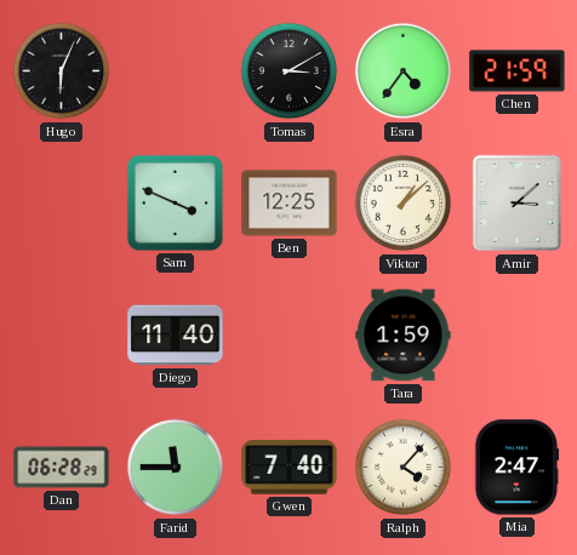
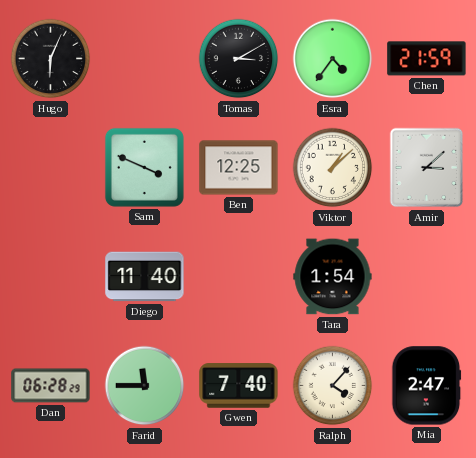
Tara: 1:59 -> 1:54
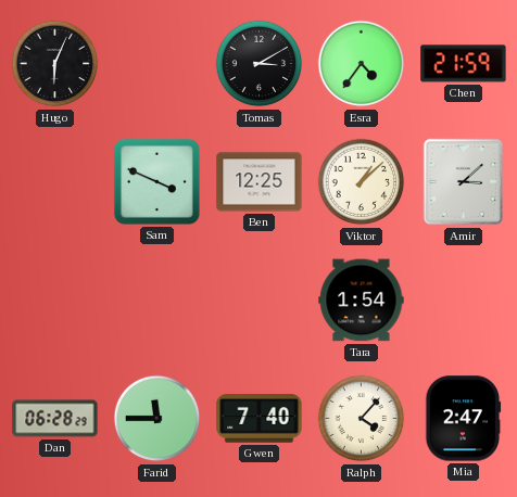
Diego: 11:40 -> none
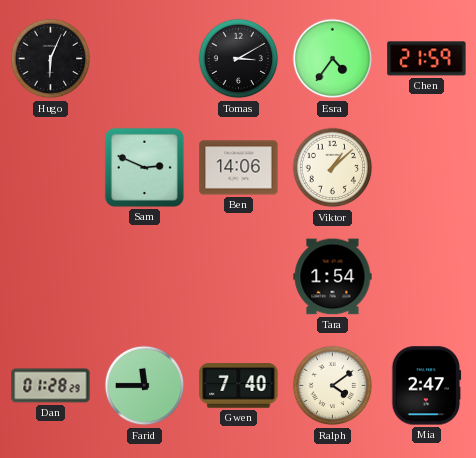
Sam: 3:49 -> 2:49
Ben: 12:25 -> 14:06
Amir: 3:08 -> none
Dan: 06:28 -> 01:28
Ralph: 4:07 -> 4:09
